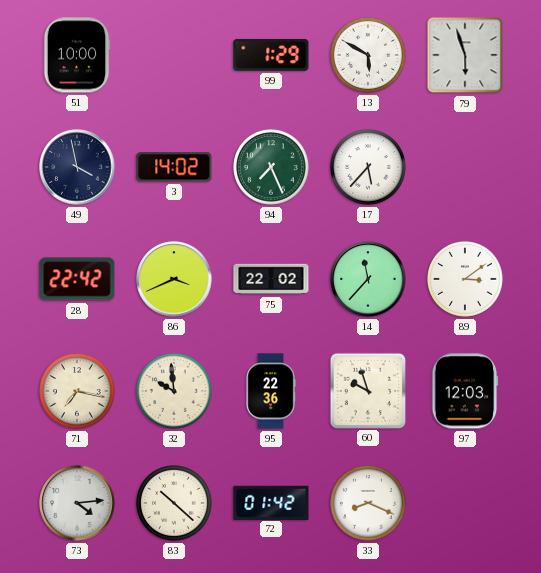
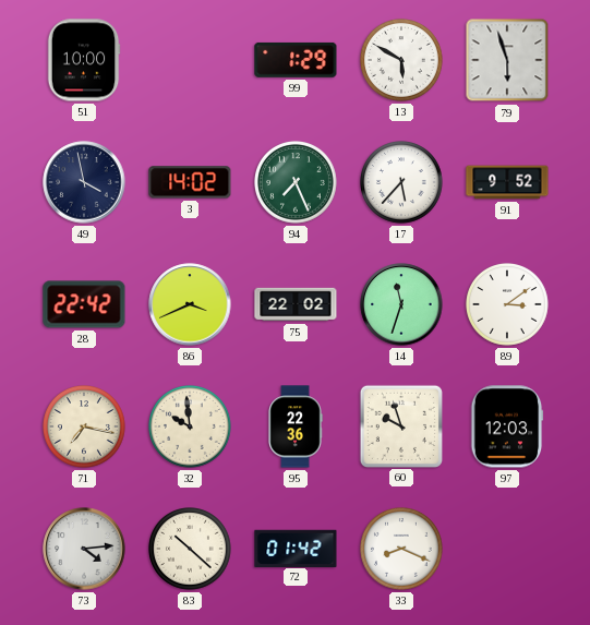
91: none -> 9:52
14: 11:37 -> 11:33
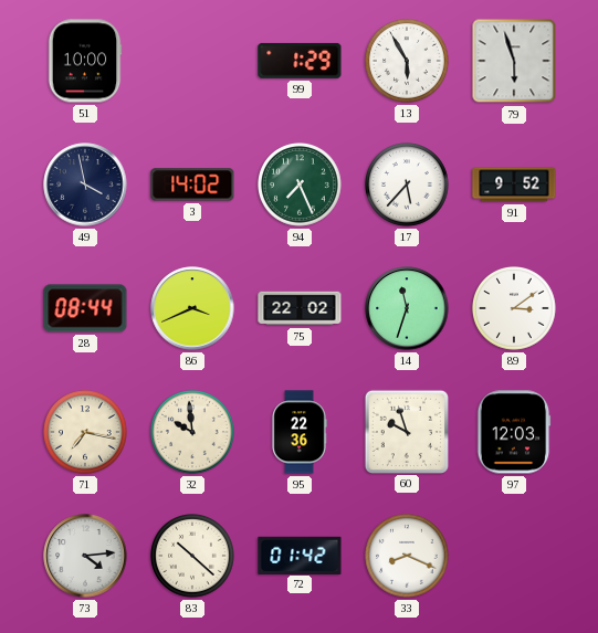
13: 5:50 -> 5:55
28: 22:42 -> 08:44
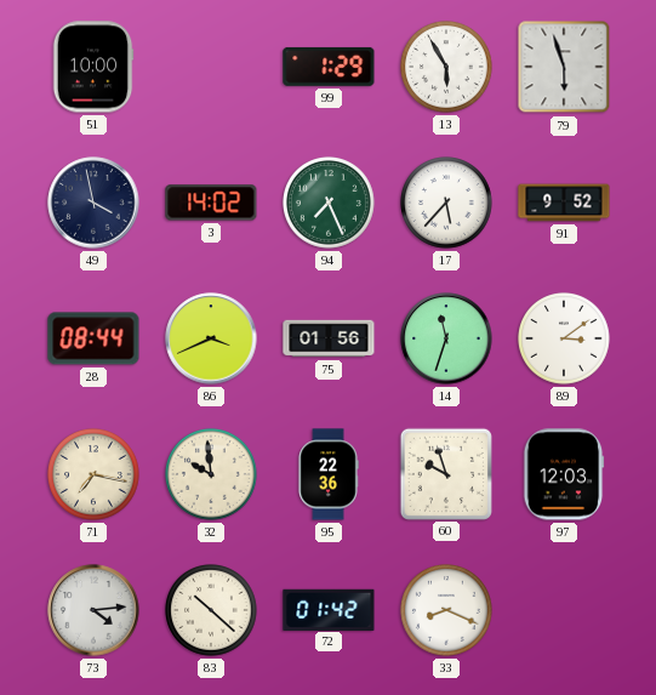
75: 22:02 -> 01:56
